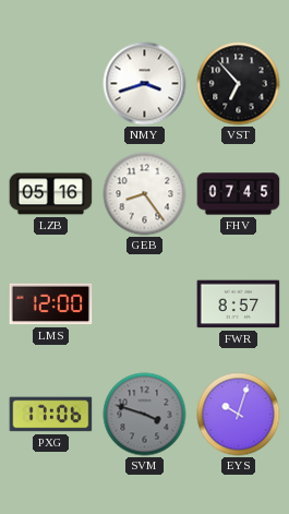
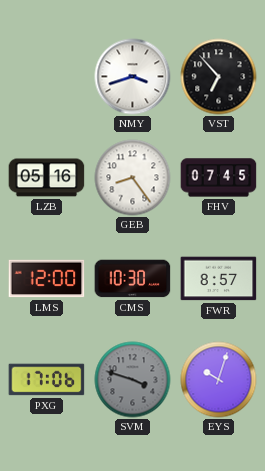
CMS: none -> 10:30
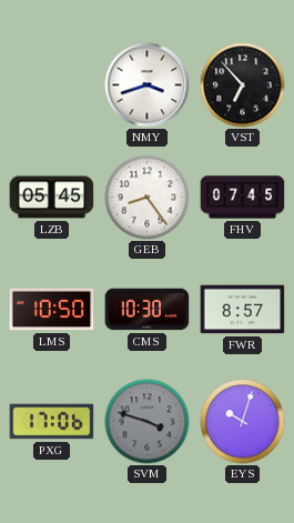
LZB: 05:16 -> 05:45
LMS: 12:00 -> 10:50
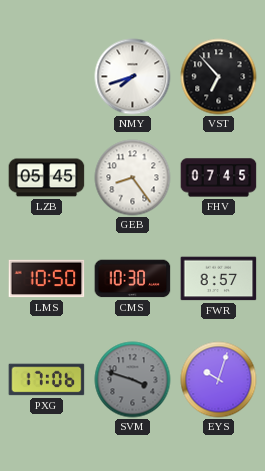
NMY: 3:42 -> 7:42
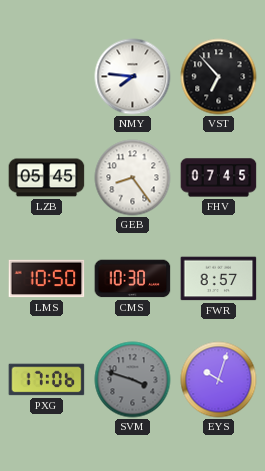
NMY: 7:42 -> 7:46
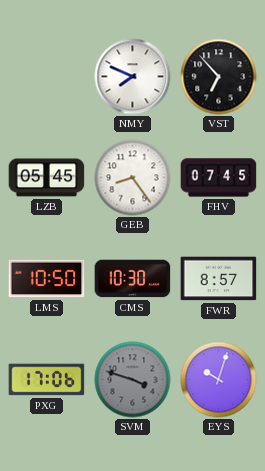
NMY: 7:46 -> 7:49
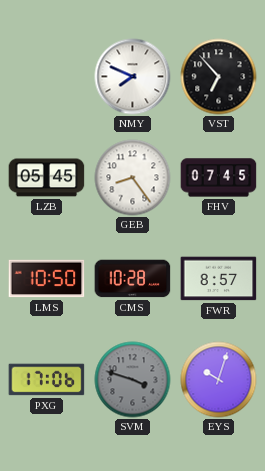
CMS: 10:30 -> 10:28
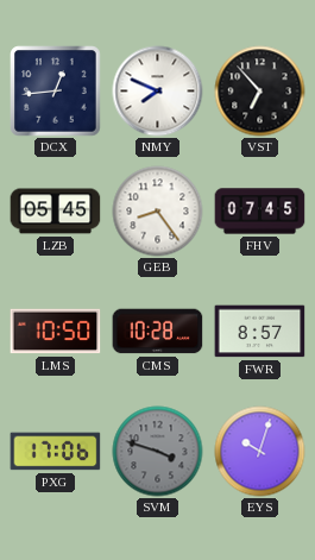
DCX: none -> 12:44
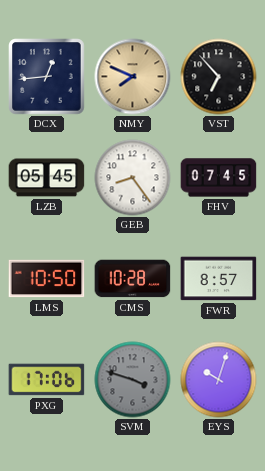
NMY dial: white -> champagne
